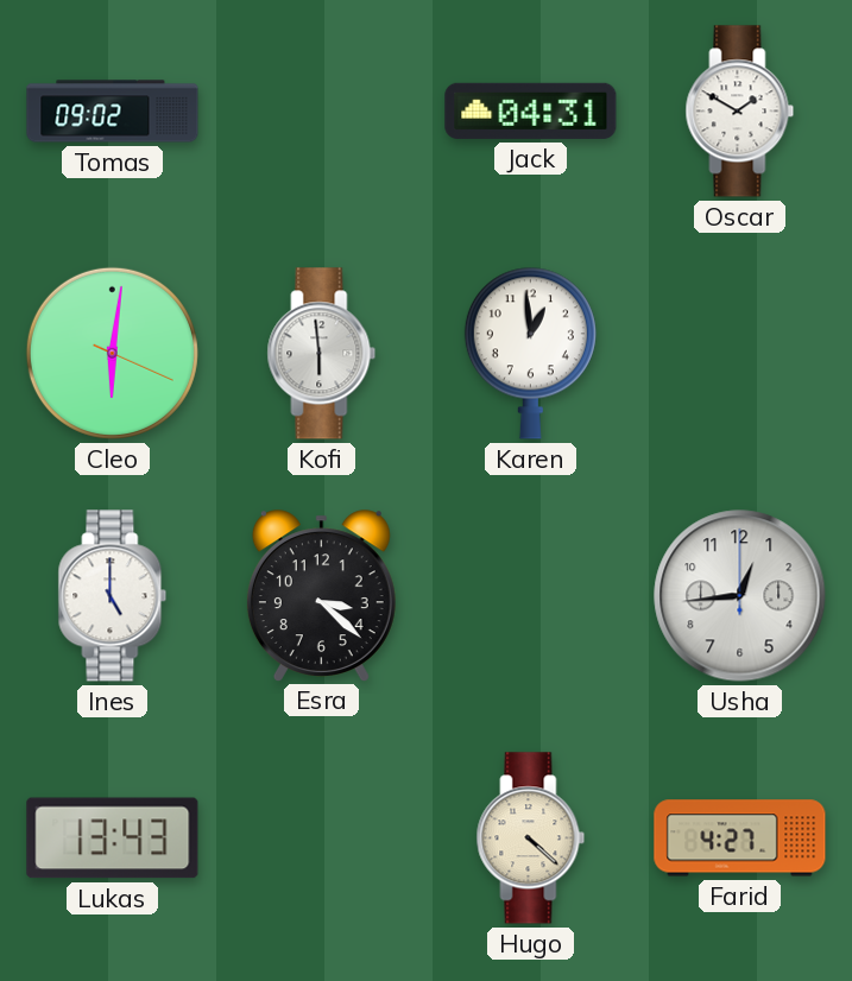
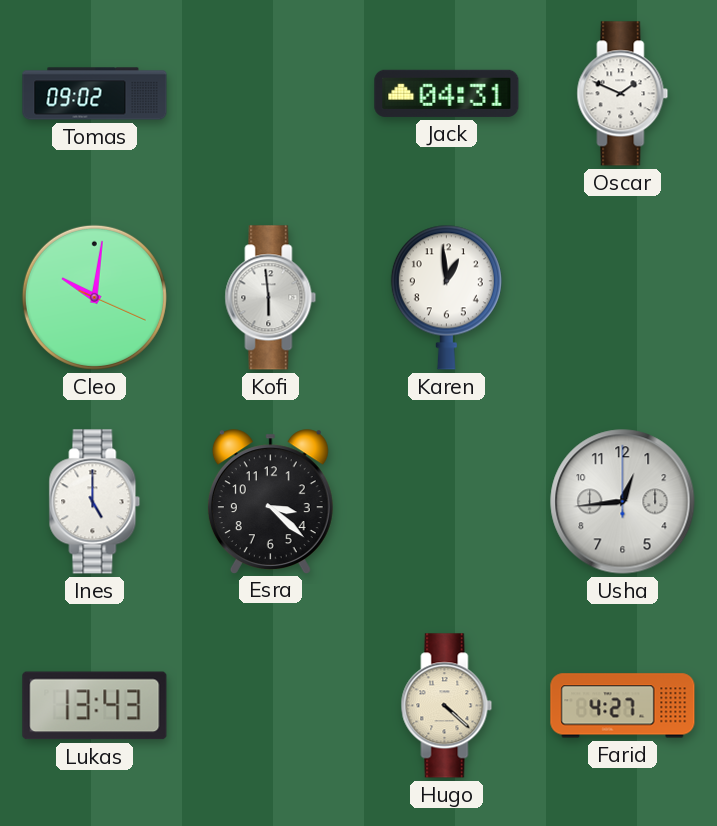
Oscar: 1:50 -> 1:49
Cleo: 6:01 -> 10:01
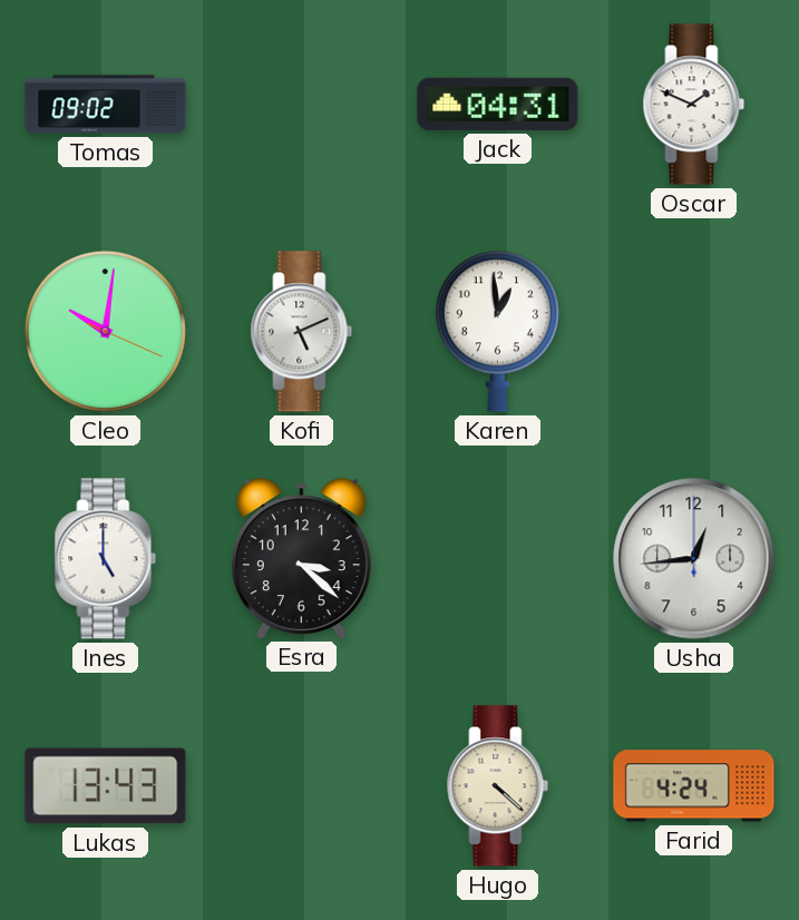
Kofi: 5:59 -> 5:11
Farid: 4:27 -> 4:24
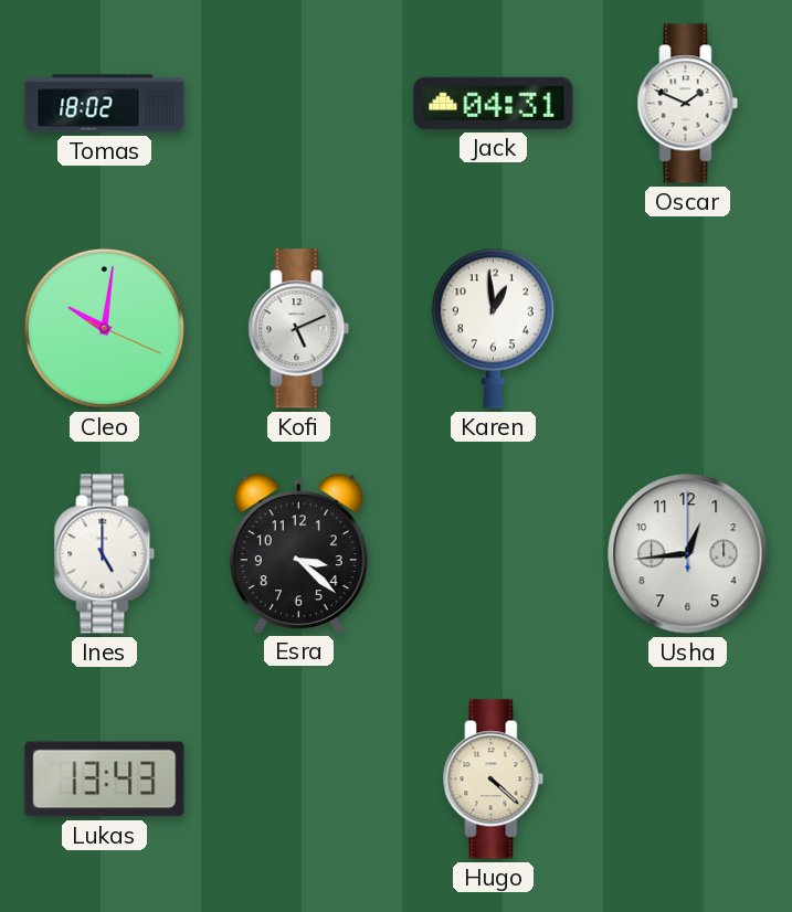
Tomas: 09:02 -> 18:02
Farid: 4:24 -> none
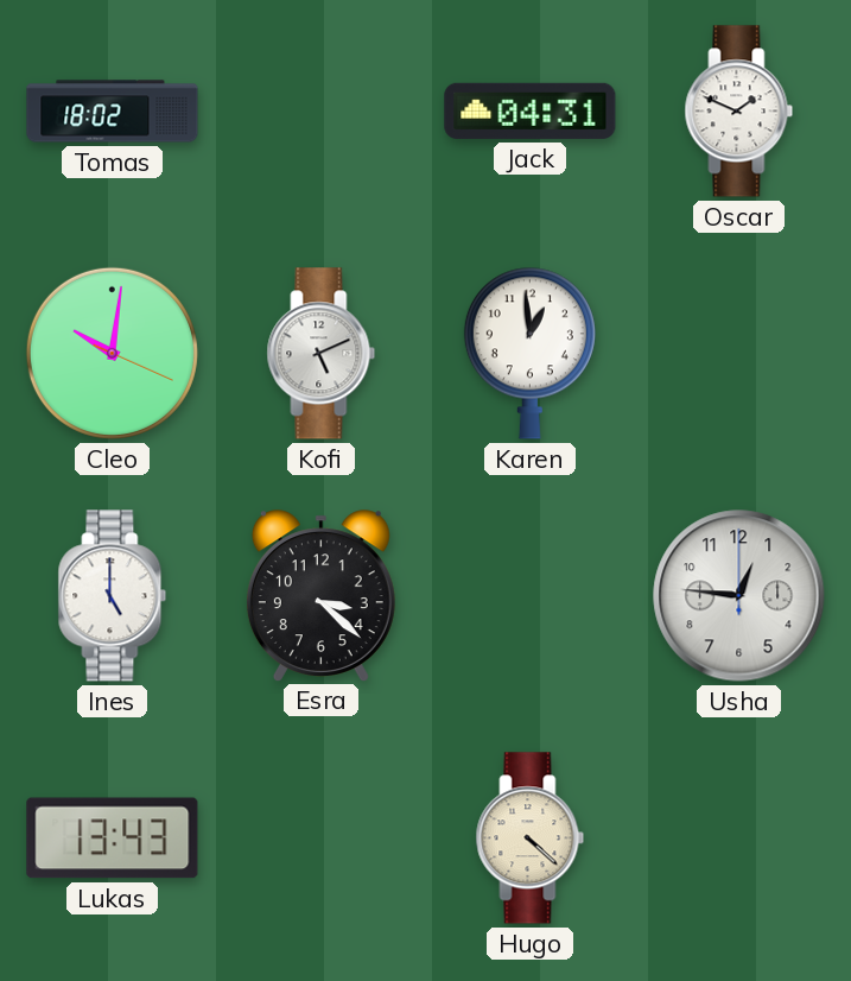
Usha: 12:44 -> 12:46
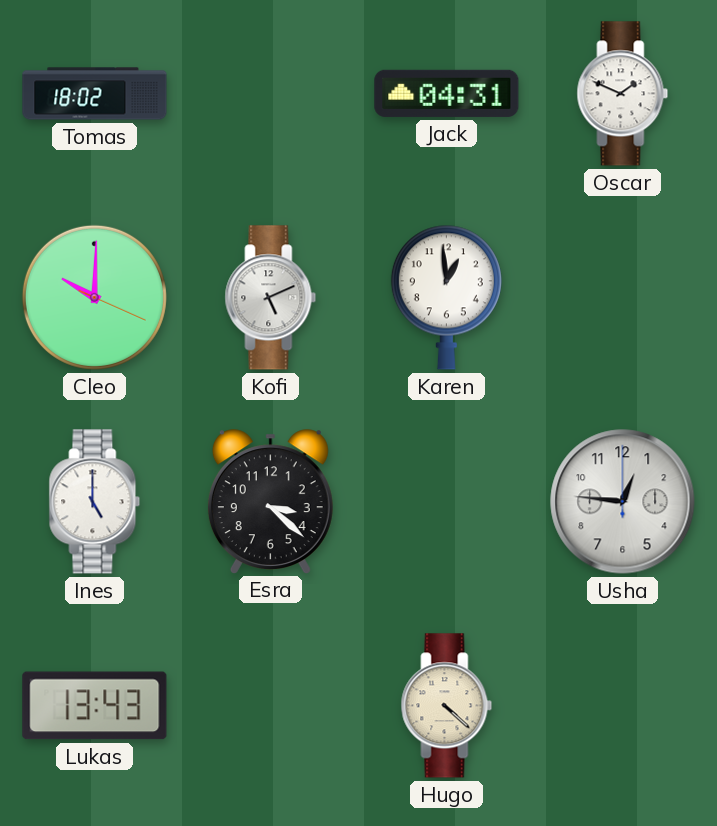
Cleo: 10:01 -> 10:00
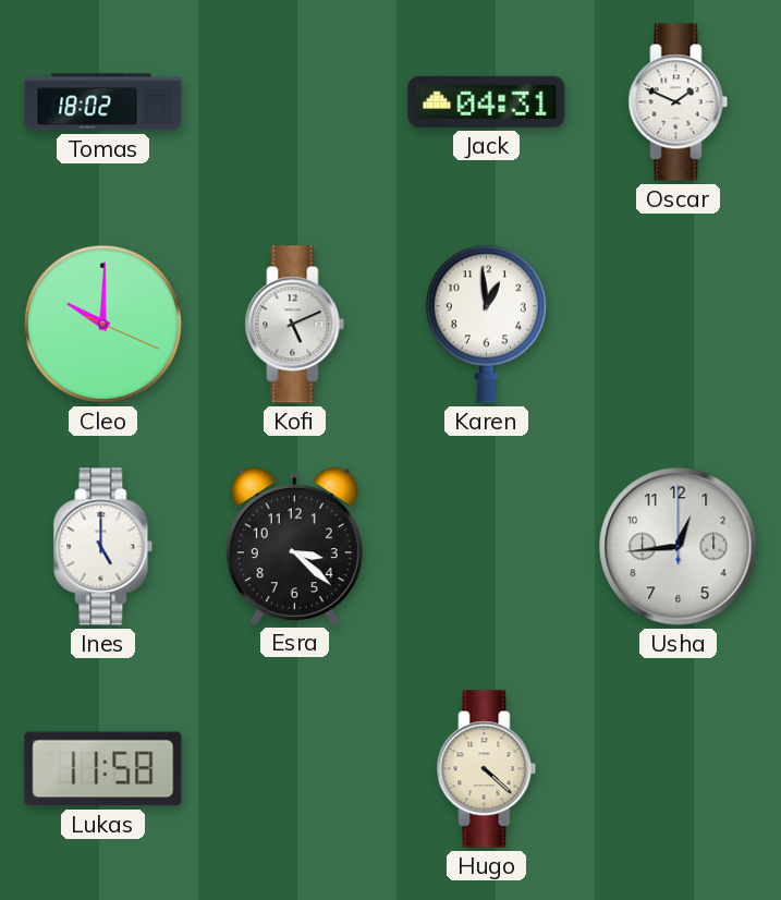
Usha: 12:46 -> 12:44
Lukas: 13:43 -> 11:58
